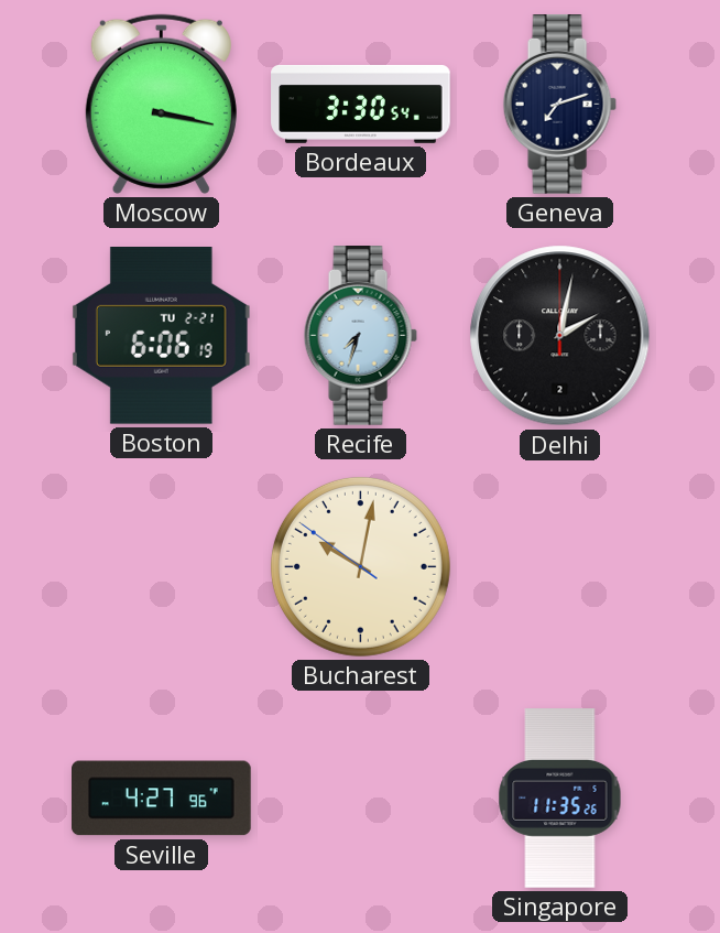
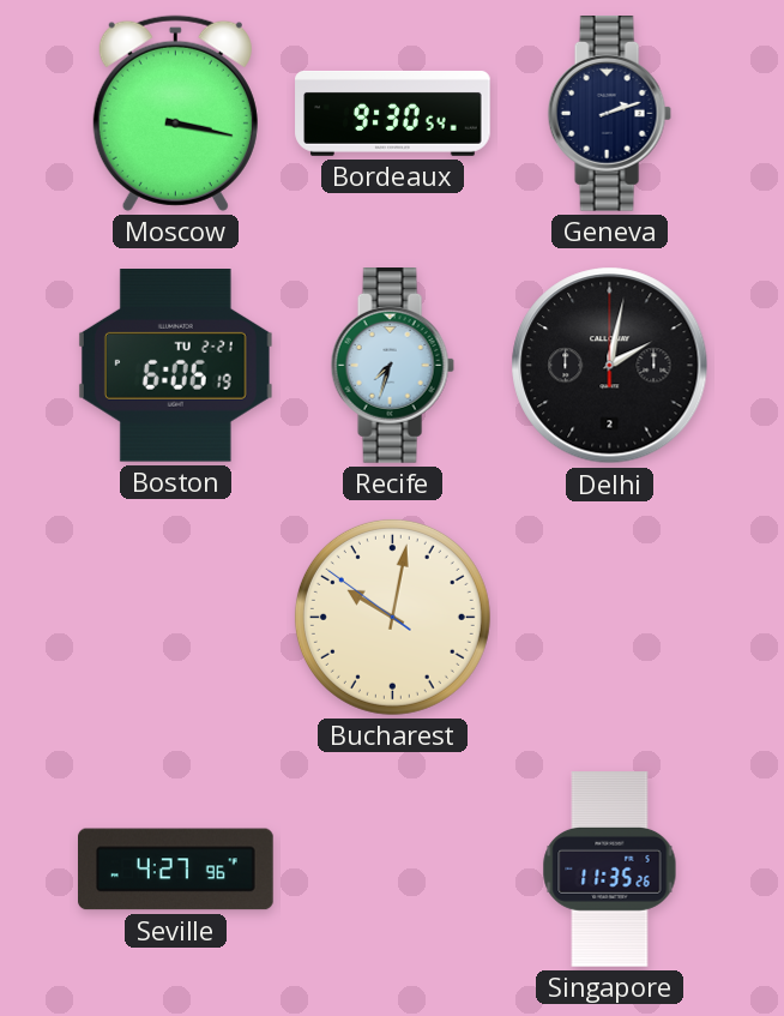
Bordeaux: 3:30 -> 9:30
Geneva: 7:12 -> 2:12
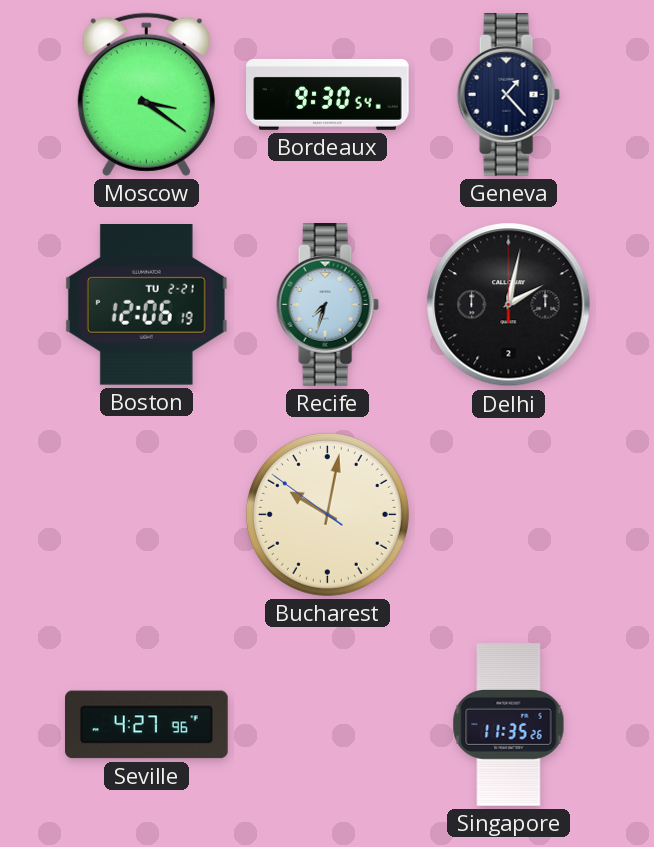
Moscow: 3:17 -> 3:21
Geneva: 2:12 -> 1:23
Boston: 6:06 -> 12:06
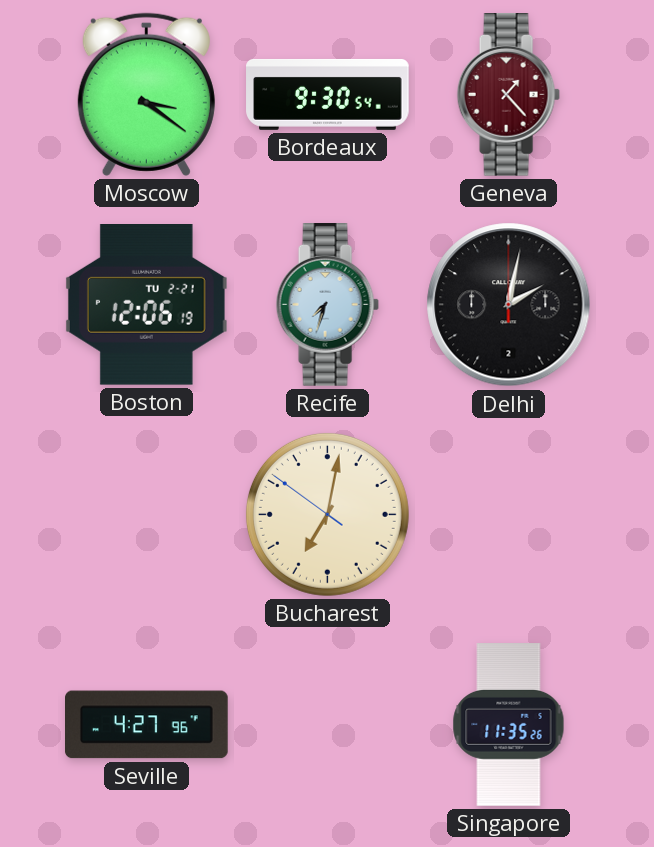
Geneva dial: navy -> burgundy
Bucharest: 10:01 -> 7:01
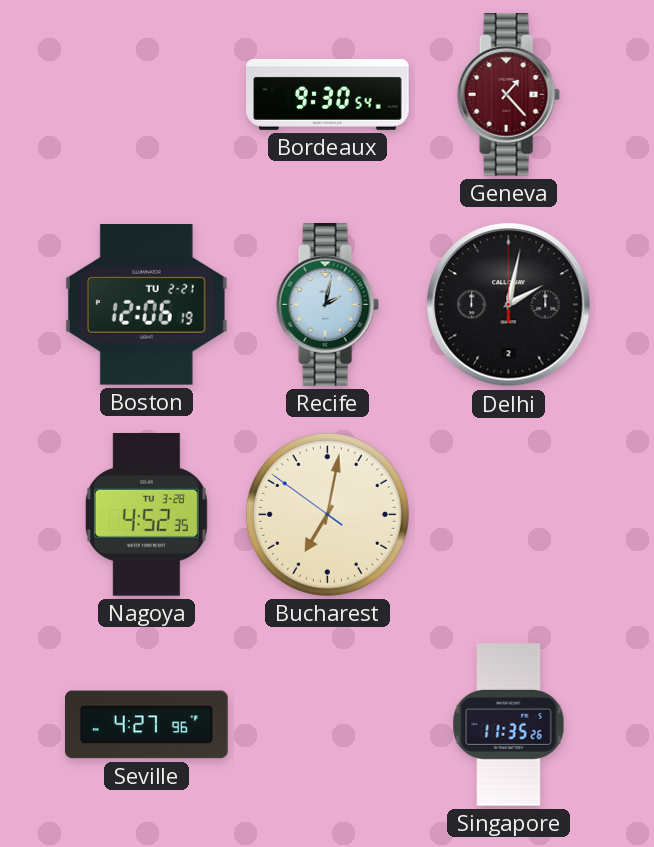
Moscow: 3:21 -> none
Recife: 7:33 -> 2:02
Nagoya: none -> 4:52
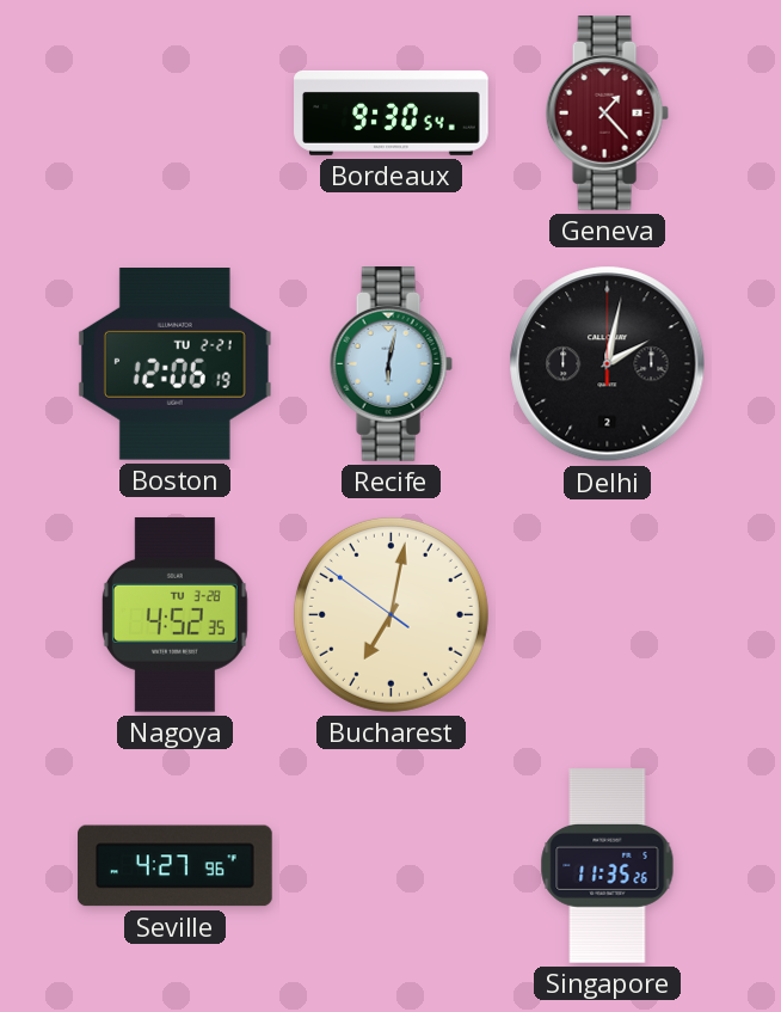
Recife: 2:02 -> 6:02
